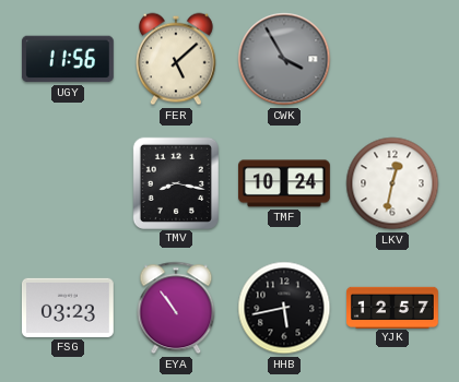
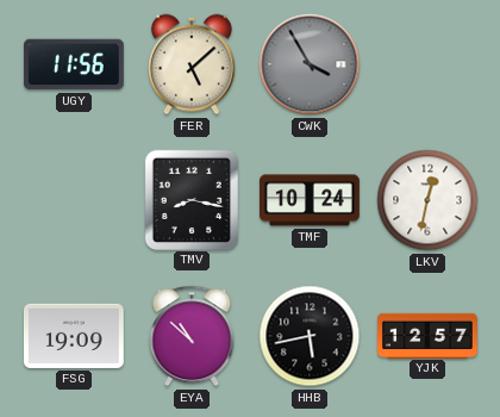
FSG: 03:23 -> 19:09
EYA: 10:54 -> 10:52
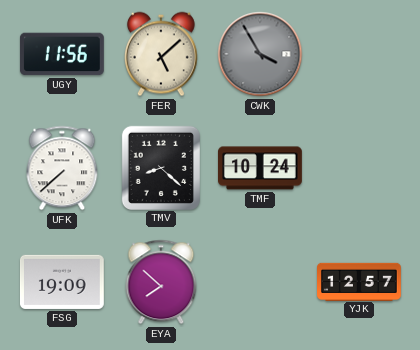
UFK: none -> 7:38
TMV: 8:17 -> 8:22
LKV: 12:32 -> none
EYA: 10:52 -> 7:52
HHB: 5:43 -> none
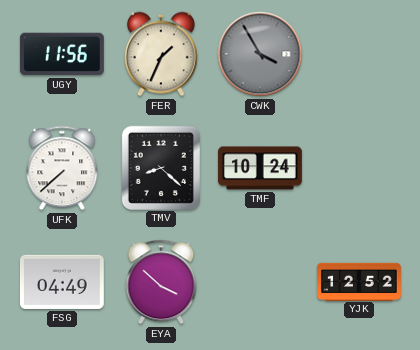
FER: 5:08 -> 1:34
FSG: 19:09 -> 04:49
EYA: 7:52 -> 3:52
YJK: 12:57 -> 12:52
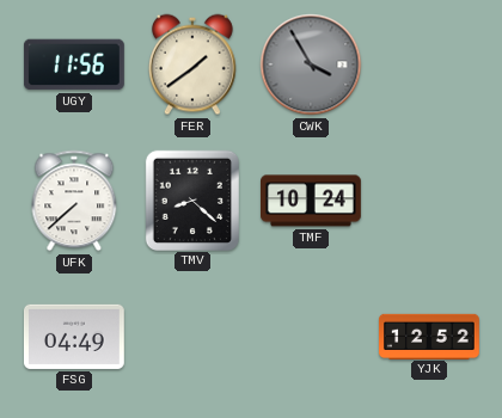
FER: 1:34 -> 1:39
EYA: 3:52 -> none
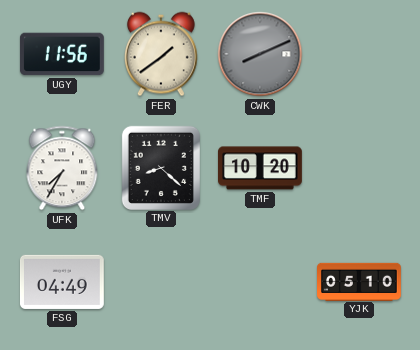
CWK: 3:55 -> 8:11
UFK: 7:38 -> 7:35
TMF: 10:24 -> 10:20
YJK: 12:52 -> 05:10
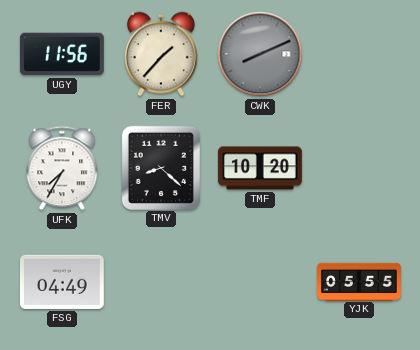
FER: 1:39 -> 1:37
YJK: 05:10 -> 05:55
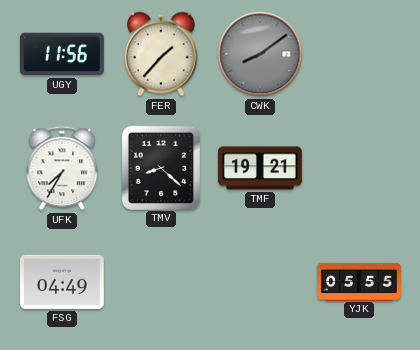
CWK: 8:11 -> 8:09
TMF: 10:20 -> 19:21
